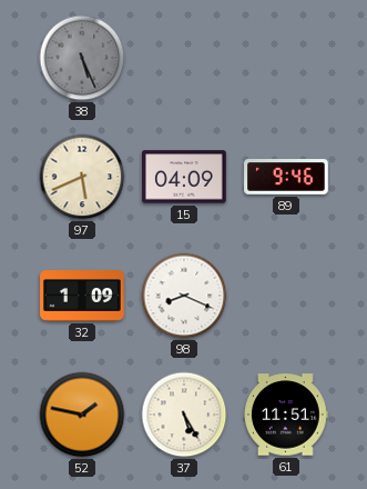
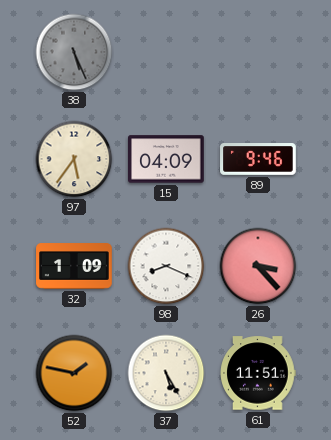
97: 5:41 -> 5:36
26: none -> 3:23
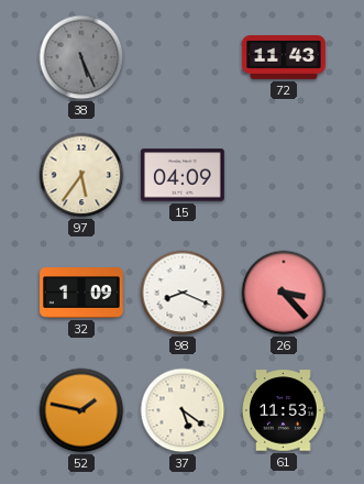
72: none -> 11:43
89: 9:46 -> none
37: 5:25 -> 5:21
61: 11:51 -> 11:53
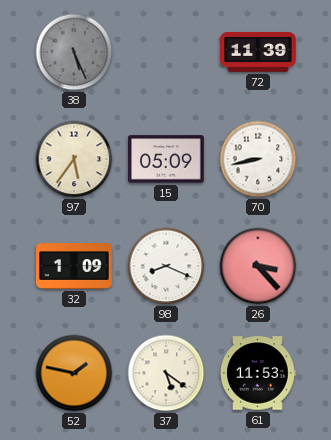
72: 11:43 -> 11:39
15: 04:09 -> 05:09
70: none -> 8:43
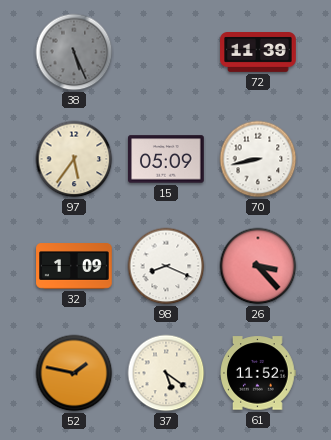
61: 11:53 -> 11:52
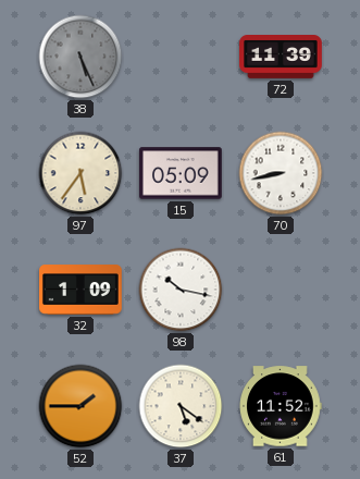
98: 8:19 -> 10:17
26: 3:23 -> none
52: 1:47 -> 1:45
